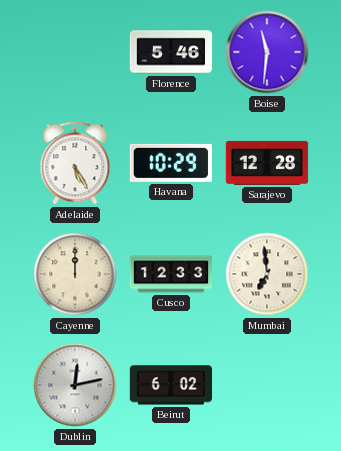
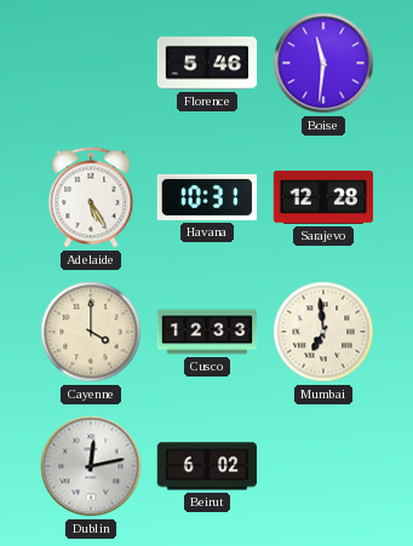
Havana: 10:29 -> 10:31
Cayenne: 12:00 -> 4:00
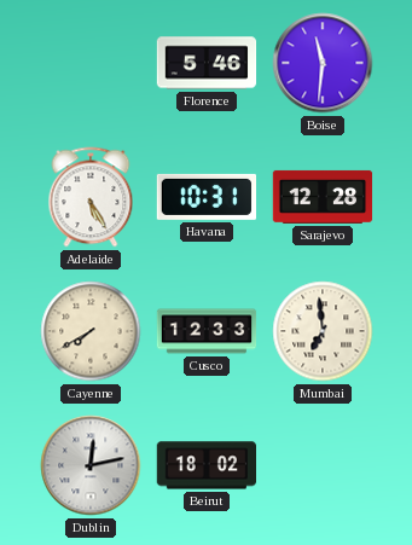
Cayenne: 4:00 -> 7:40
Beirut: 6:02 -> 18:02
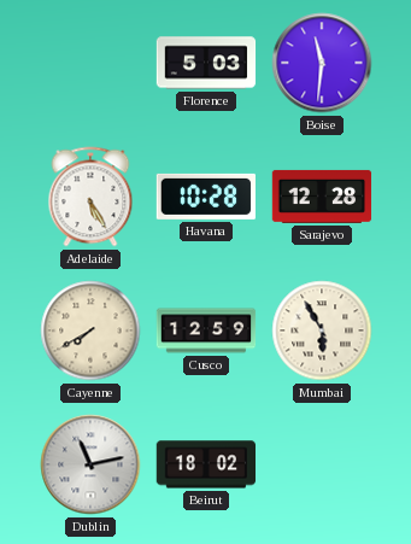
Florence: 5:46 -> 5:03
Havana: 10:31 -> 10:28
Cusco: 12:33 -> 12:59
Mumbai: 6:59 -> 5:55
Dublin: 12:13 -> 11:13
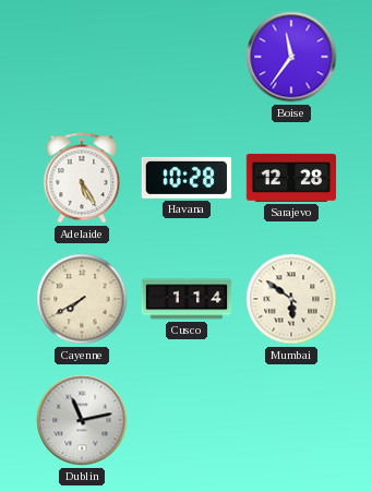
Florence: 5:03 -> none
Boise: 11:31 -> 11:36
Cusco: 12:59 -> 1:14
Mumbai: 5:55 -> 5:51
Beirut: 18:02 -> none
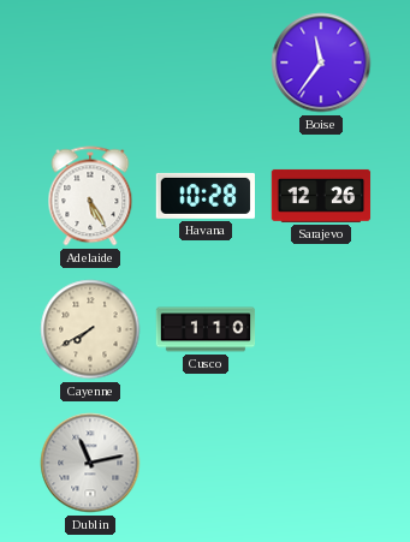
Sarajevo: 12:28 -> 12:26
Cusco: 1:14 -> 1:10
Mumbai: 5:51 -> none
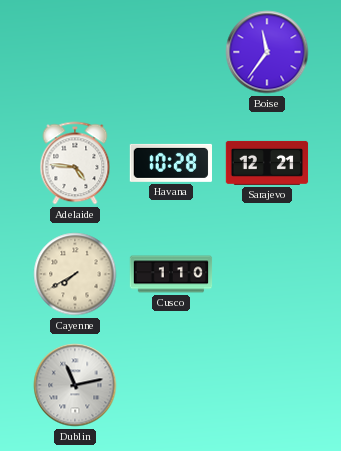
Adelaide: 5:25 -> 4:46
Sarajevo: 12:26 -> 12:21
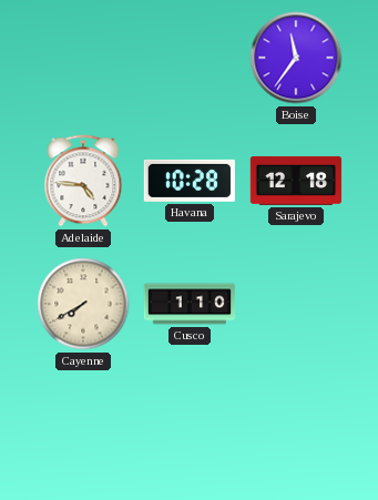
Sarajevo: 12:21 -> 12:18
Dublin: 11:13 -> none
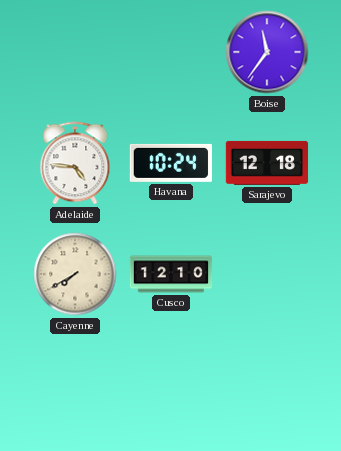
Havana: 10:28 -> 10:24
Cusco: 1:10 -> 12:10
